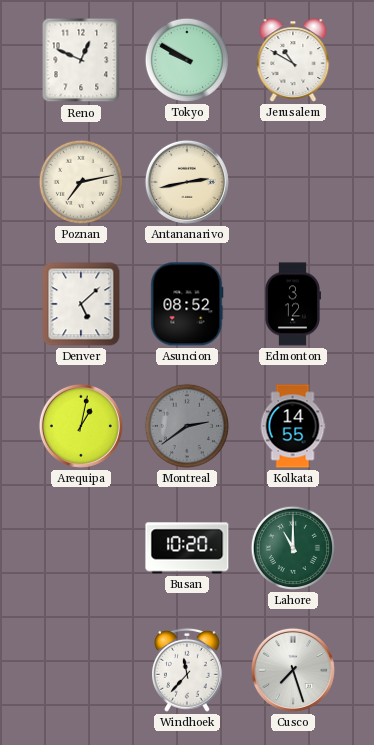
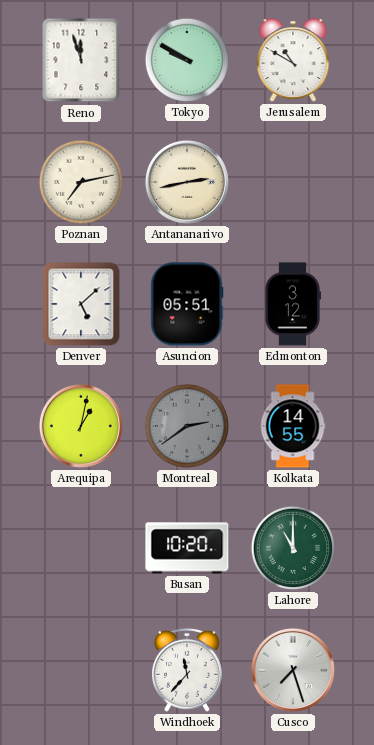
Reno: 12:49 -> 11:57
Asuncion: 08:52 -> 05:51
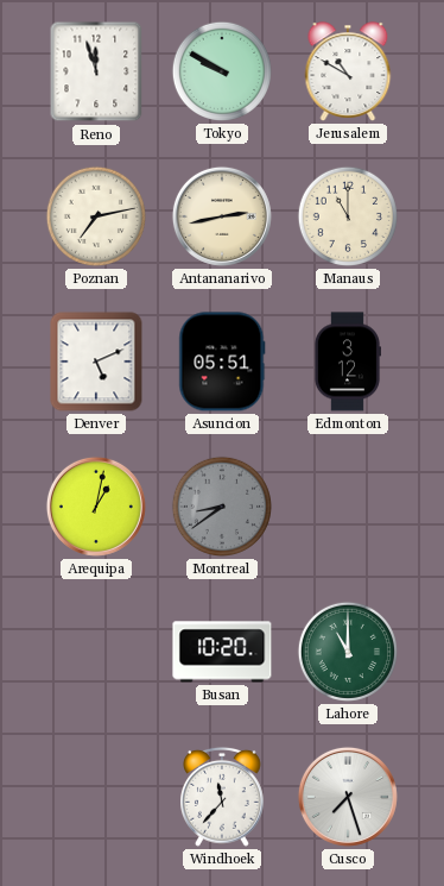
Manaus: none -> 11:00
Denver: 5:08 -> 5:11
Montreal: 2:39 -> 8:39
Kolkata: 14:55 -> none
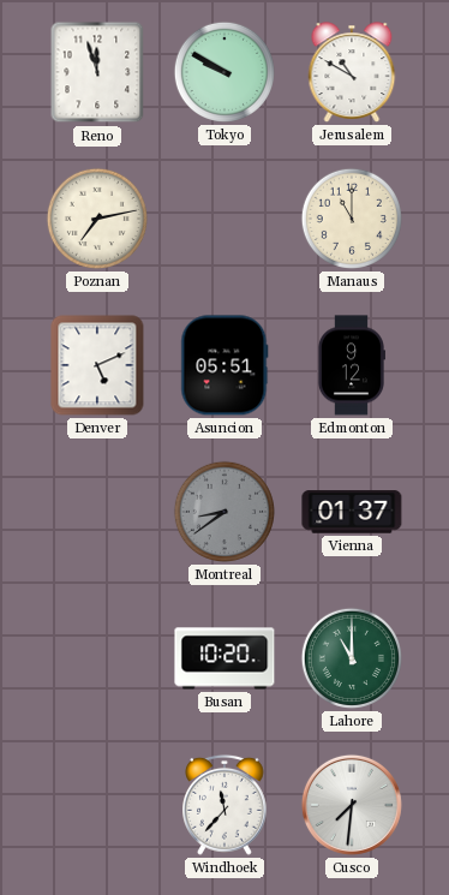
Antananarivo: 2:43 -> none
Edmonton: 3:12 -> 9:12
Arequipa: 1:02 -> none
Vienna: none -> 01:37
Cusco: 7:27 -> 7:31
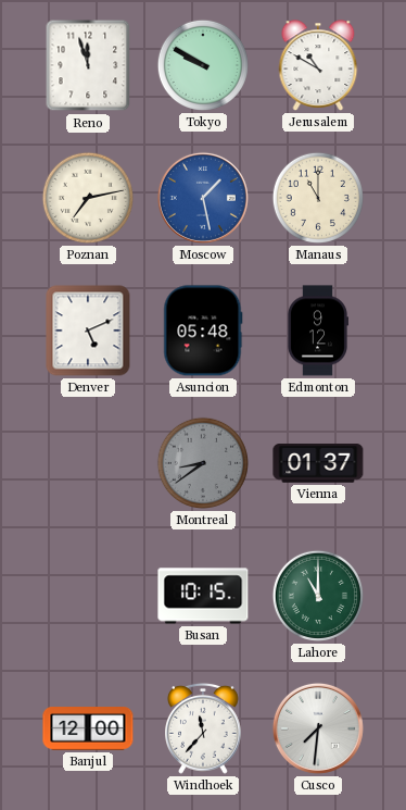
Moscow: none -> 1:28
Asuncion: 05:51 -> 05:48
Busan: 10:20 -> 10:15
Banjul: none -> 12:00
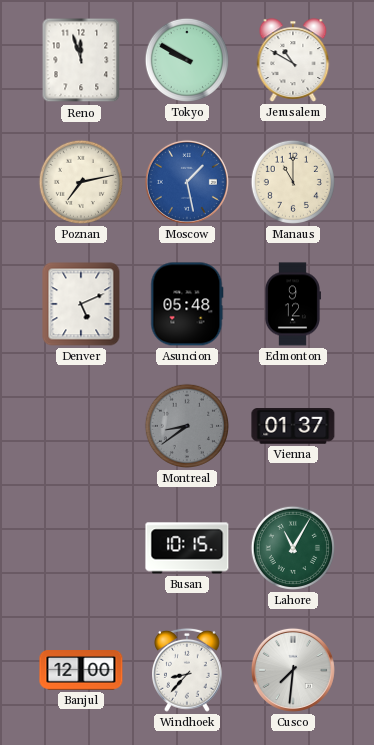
Lahore: 11:00 -> 11:05
Windhoek: 11:37 -> 8:37
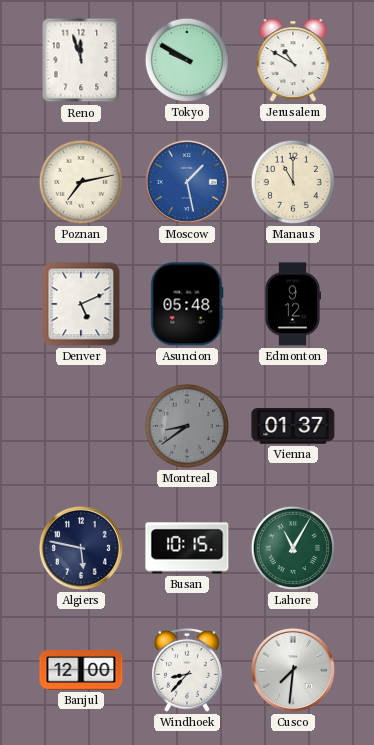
Algiers: none -> 5:47
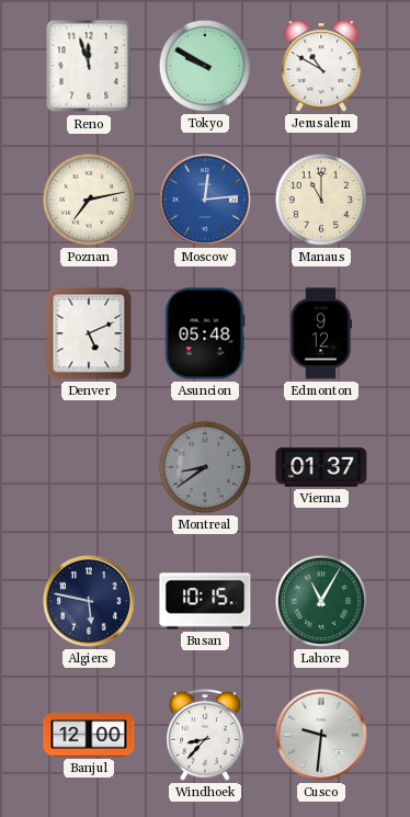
Moscow: 1:28 -> 12:14
Cusco: 7:31 -> 9:31
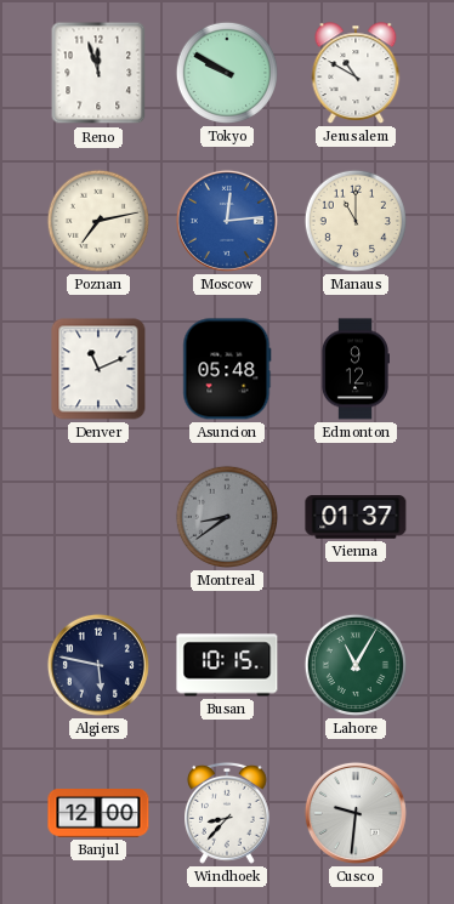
Denver: 5:11 -> 11:11
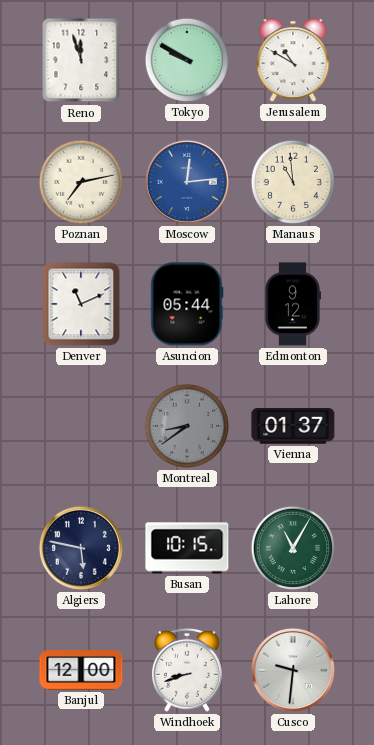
Manaus: 11:00 -> 10:59
Asuncion: 05:48 -> 05:44
Windhoek: 8:37 -> 8:42
